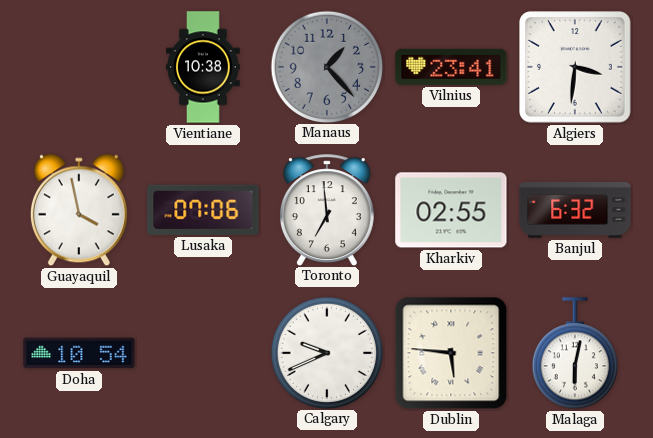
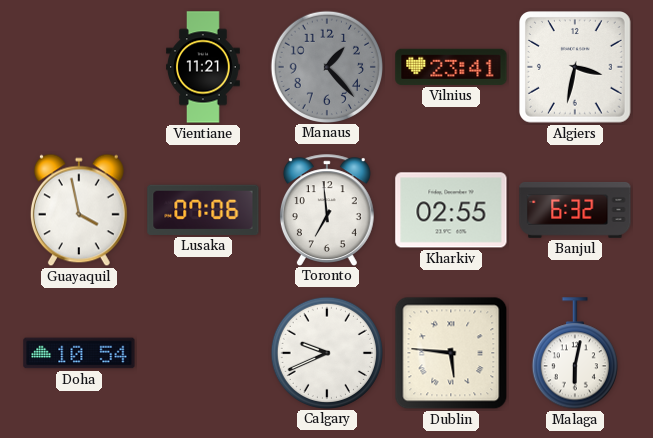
Vientiane: 10:38 -> 11:21
Algiers: 3:31 -> 3:32
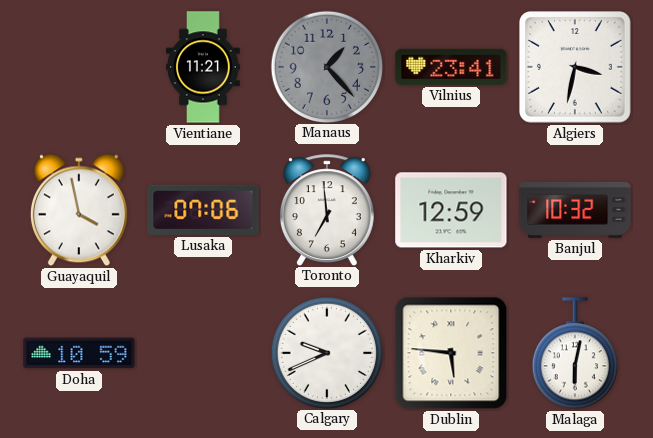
Kharkiv: 02:55 -> 12:59
Banjul: 6:32 -> 10:32
Doha: 10:54 -> 10:59
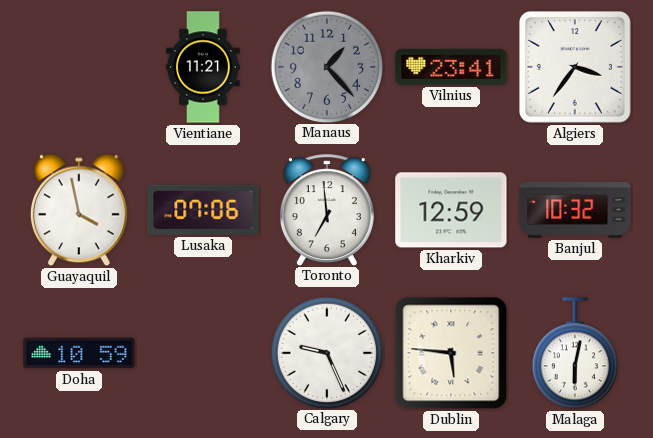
Algiers: 3:32 -> 3:36
Calgary: 9:41 -> 9:26
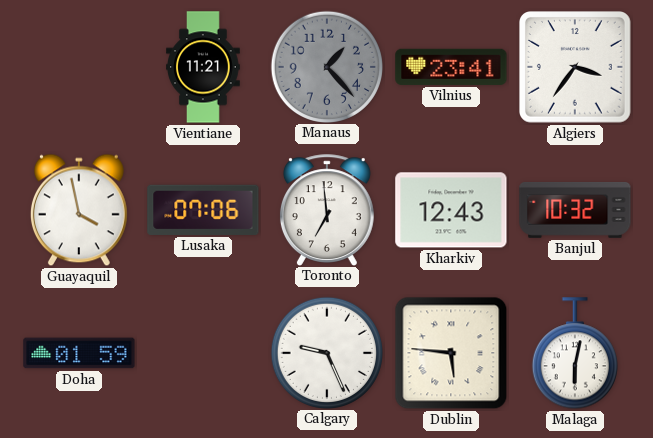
Kharkiv: 12:59 -> 12:43
Doha: 10:59 -> 01:59
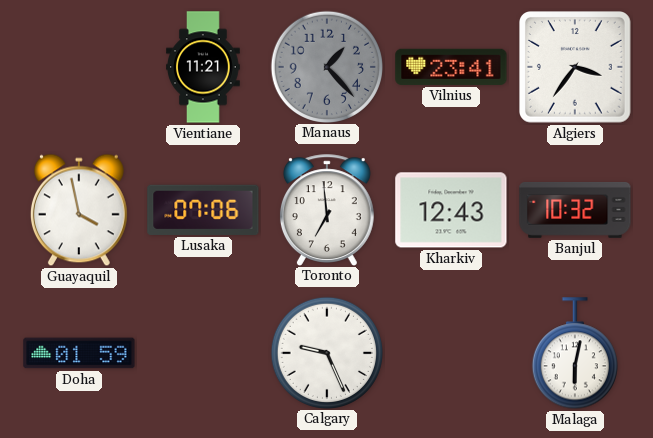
Dublin: 5:46 -> none
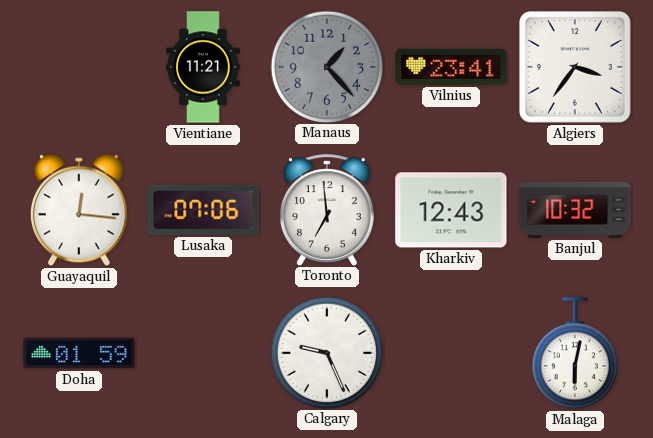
Guayaquil: 3:58 -> 12:16
